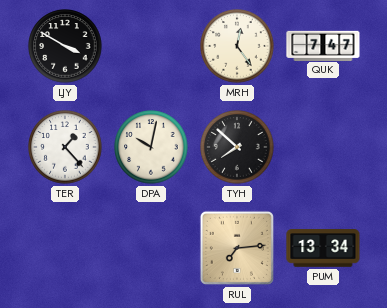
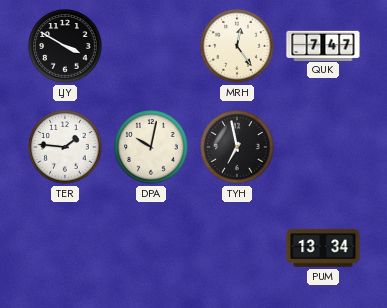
TER: 1:23 -> 1:46
TYH: 7:52 -> 6:58
RUL: 7:14 -> none
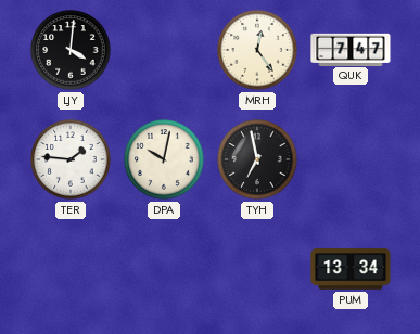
LJY: 3:50 -> 4:01
